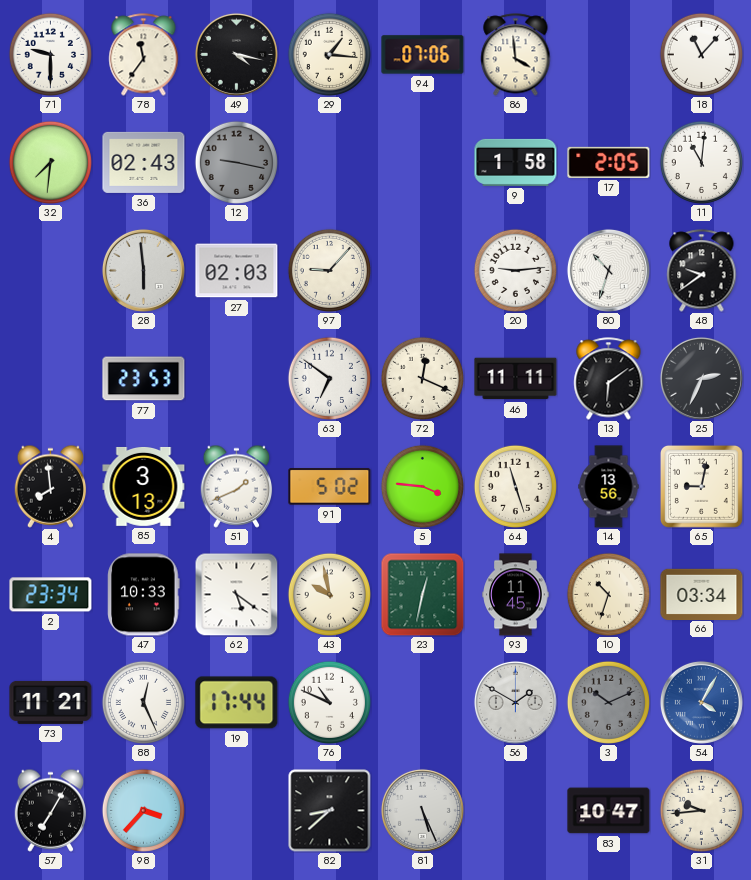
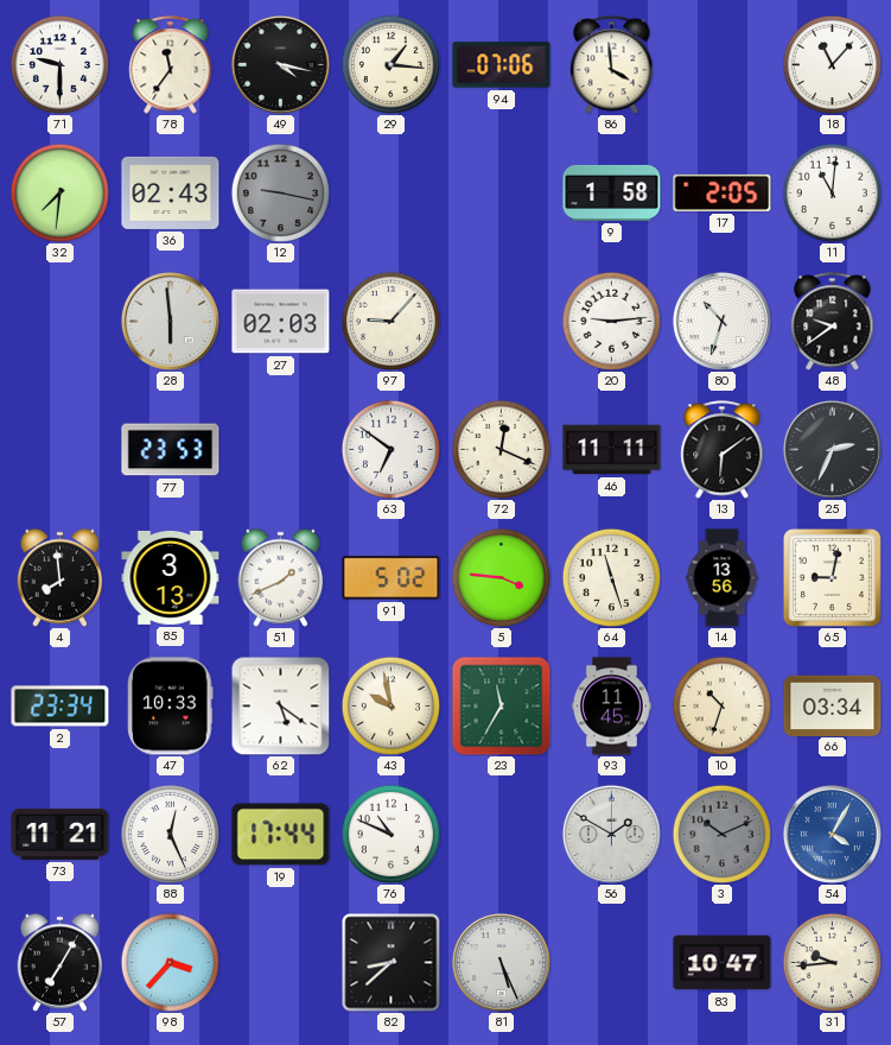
23: 12:32 -> 11:35
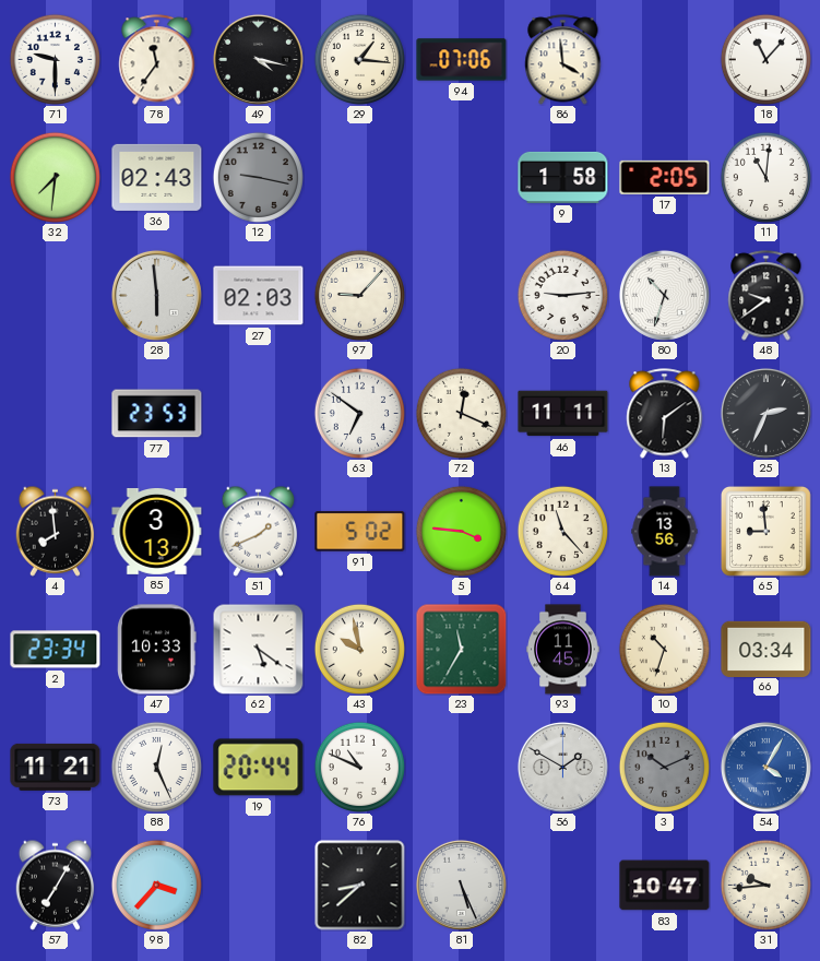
64: 11:27 -> 11:23
65: 9:02 -> 8:59
19: 17:44 -> 20:44
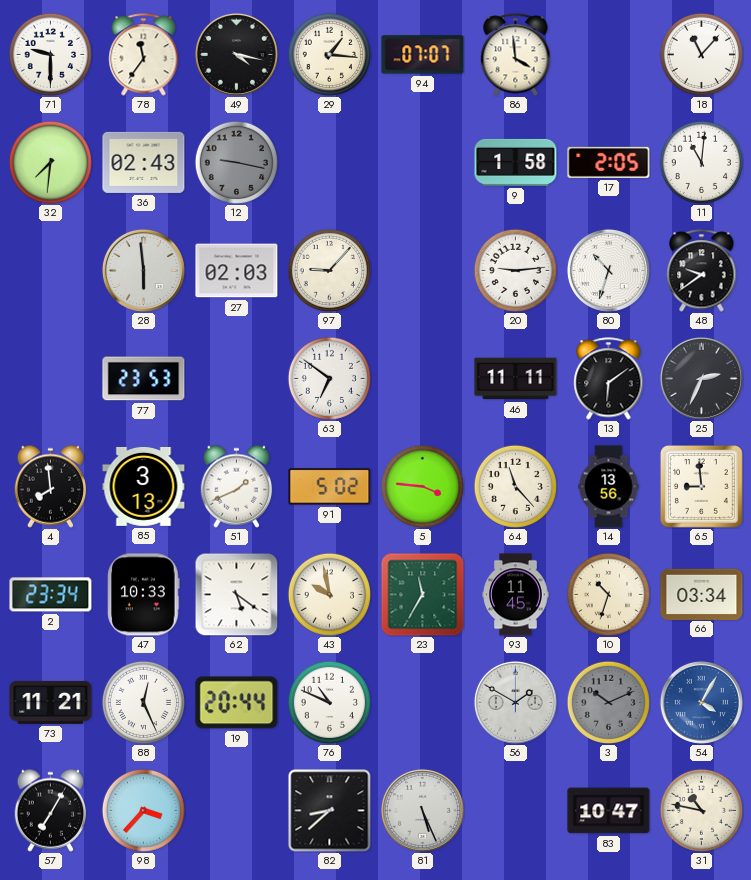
94: 07:06 -> 07:07
72: 12:19 -> none
31: 9:44 -> 10:47
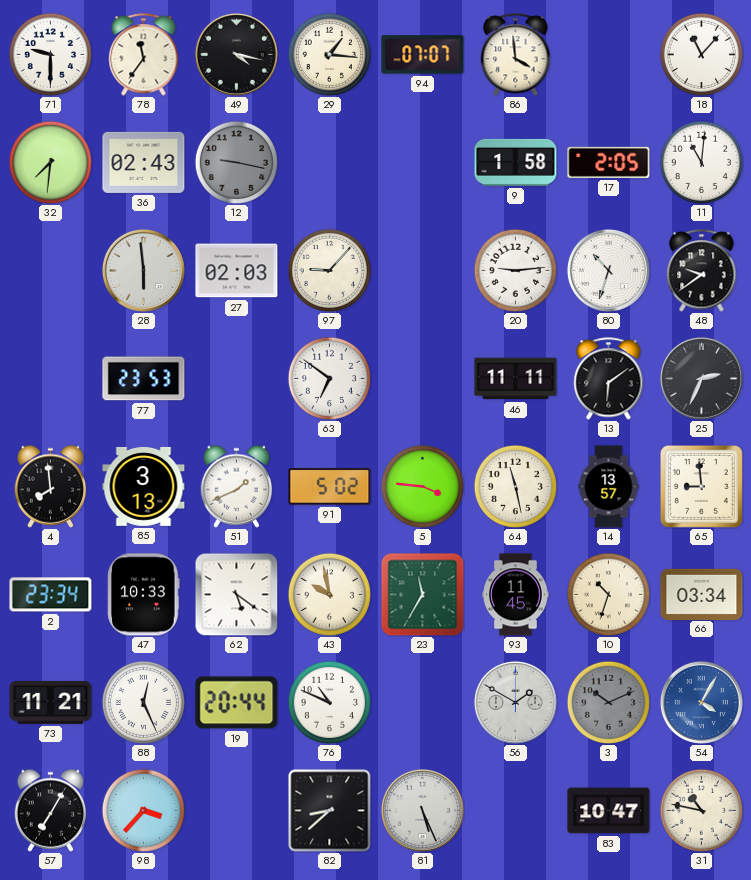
64: 11:23 -> 11:28
14: 13:56 -> 13:57
